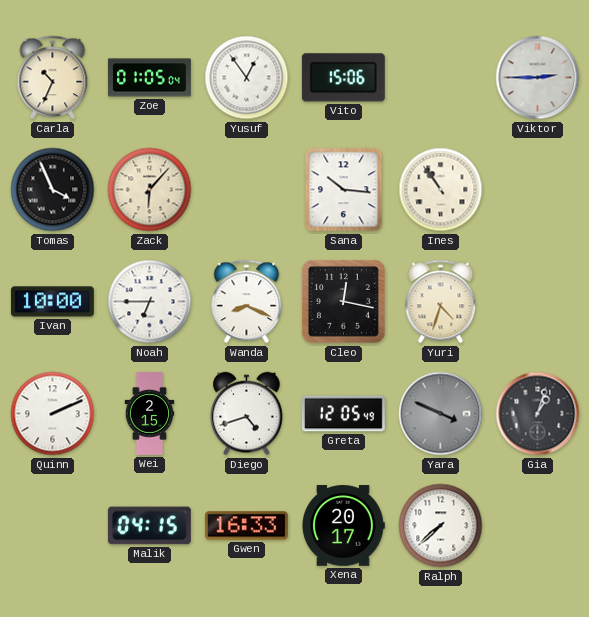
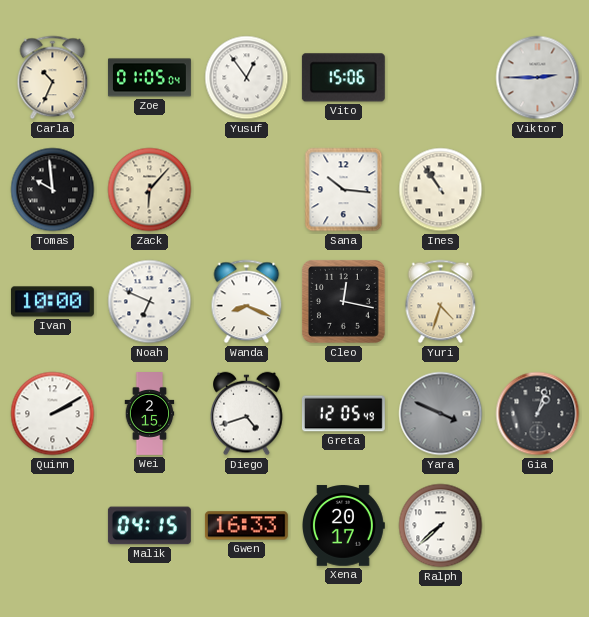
Tomas: 3:56 -> 9:59
Noah: 6:45 -> 6:49
Quinn: 2:11 -> 2:10
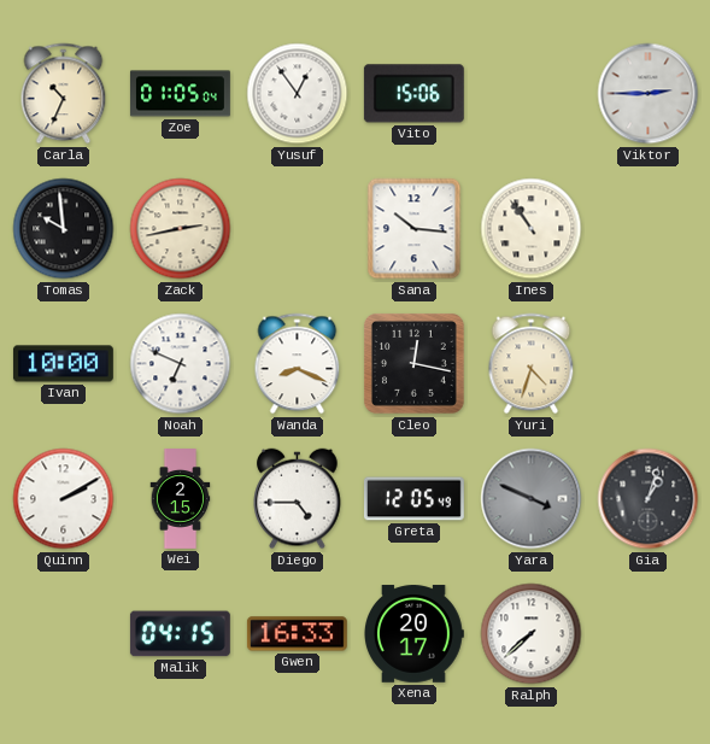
Zack: 6:07 -> 2:43
Diego: 4:42 -> 4:45
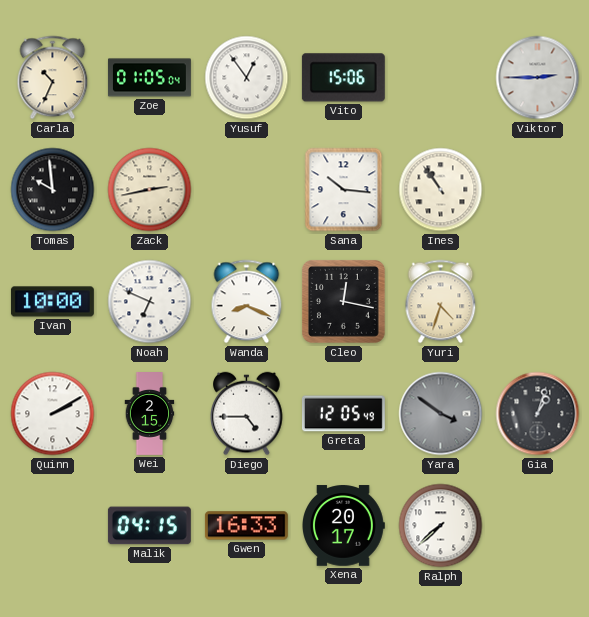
Yara: 3:49 -> 3:51
